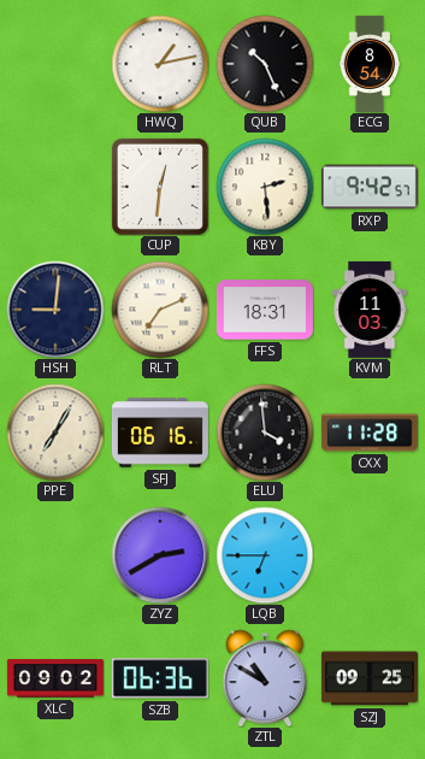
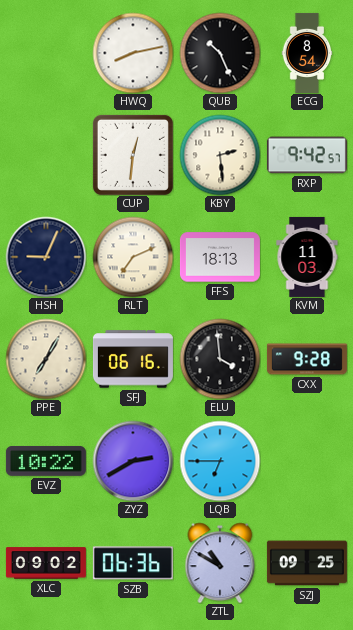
HWQ: 1:13 -> 8:13
HSH: 9:01 -> 9:04
FFS: 18:31 -> 18:13
CXX: 11:28 -> 9:28
EVZ: none -> 10:22
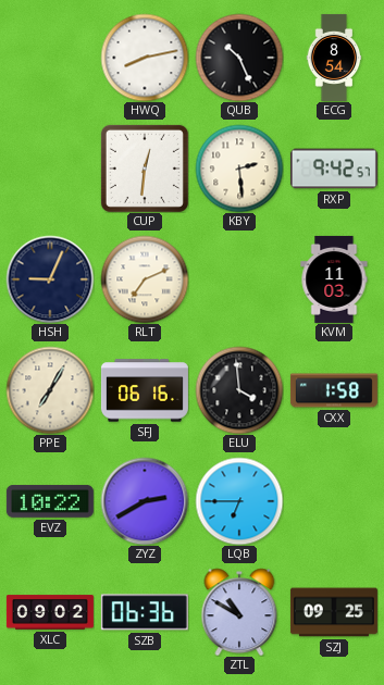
FFS: 18:13 -> none
CXX: 9:28 -> 1:58
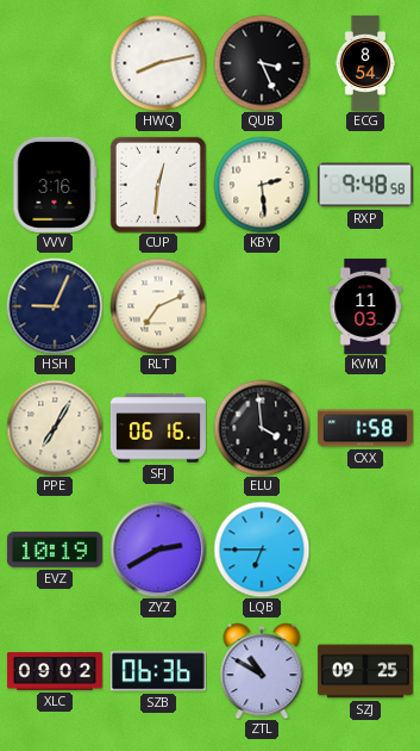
QUB: 10:26 -> 3:26
VVV: none -> 3:16
RXP: 9:42 -> 9:48
EVZ: 10:22 -> 10:19
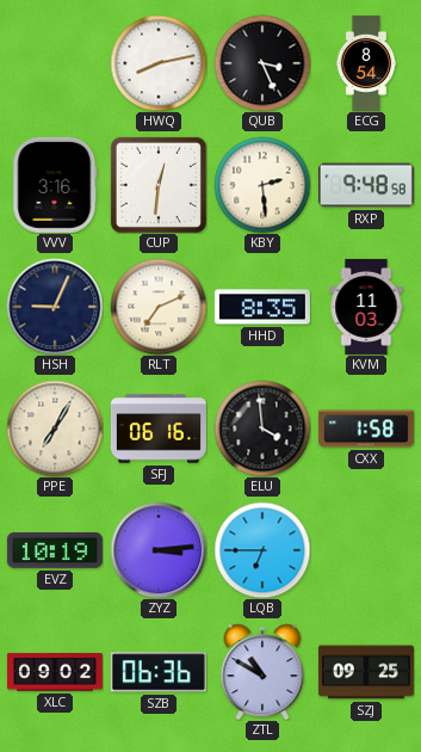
HHD: none -> 8:35
ZYZ: 2:40 -> 3:14
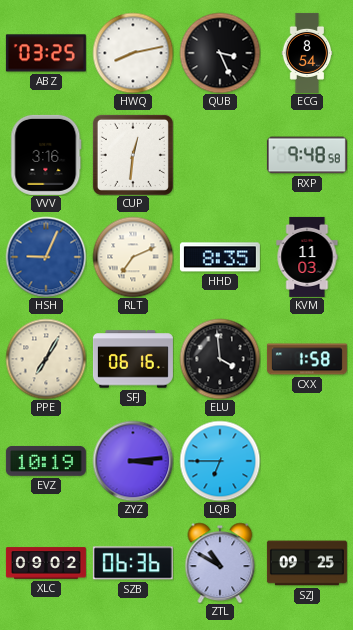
ABZ: none -> 03:25
KBY: 2:29 -> none
HSH dial: navy -> blue
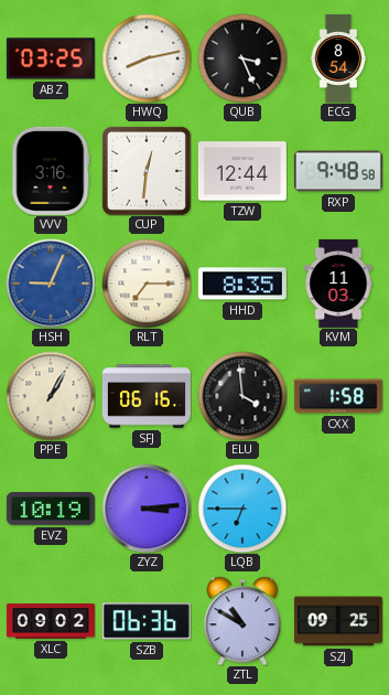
TZW: none -> 12:44
RLT: 7:11 -> 7:15
PPE: 7:05 -> 1:05
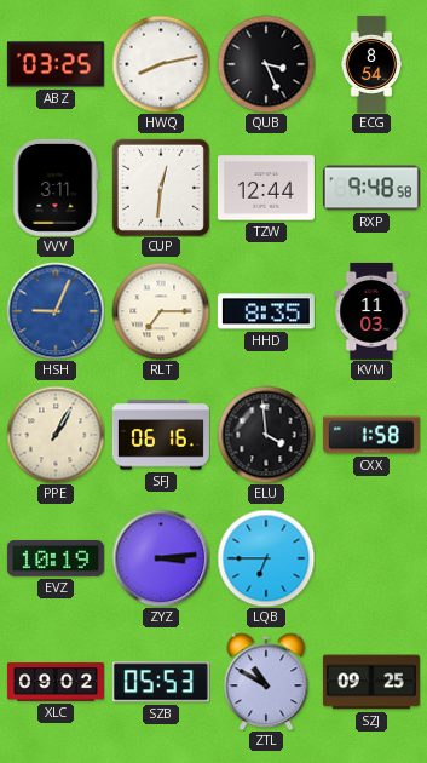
VVV: 3:16 -> 3:11
SZB: 06:36 -> 05:53
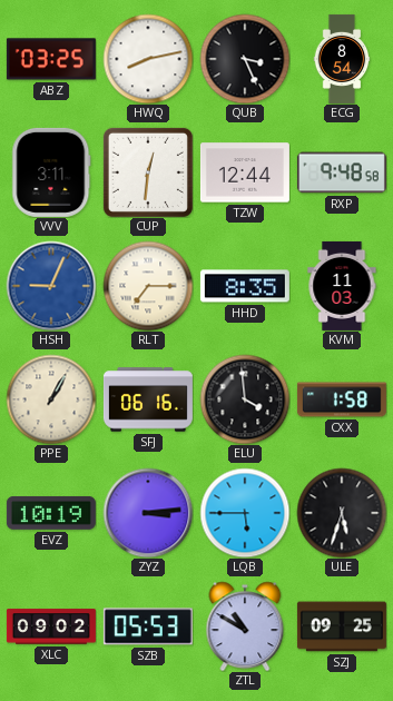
LQB: 6:45 -> 5:45
ULE: none -> 5:33
